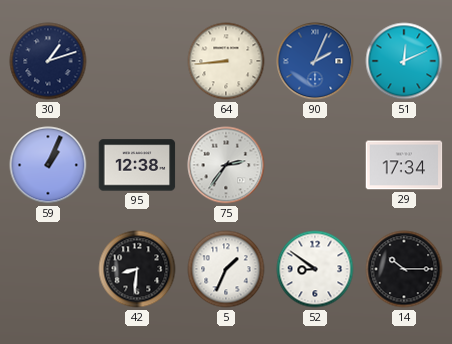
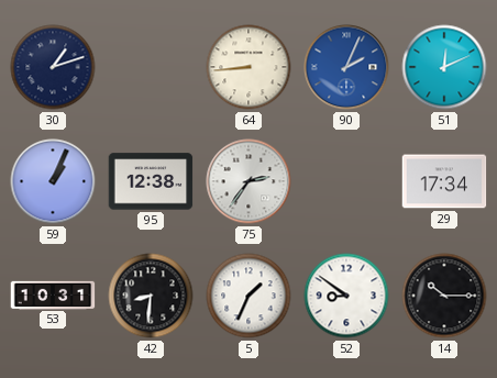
53: none -> 10:31
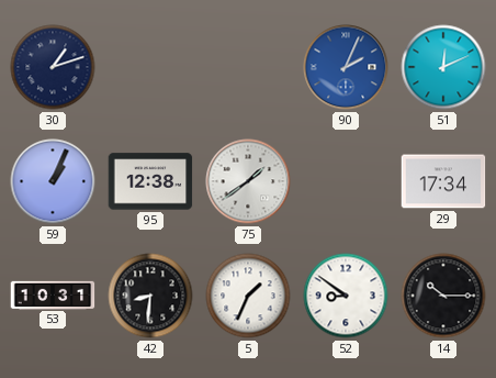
64: 8:44 -> none
75: 2:36 -> 1:39
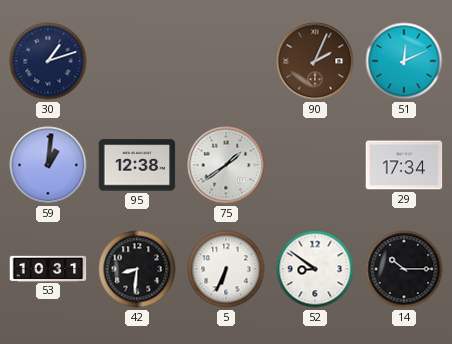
90 dial: blue -> brown
59: 1:04 -> 1:01
5: 1:34 -> 6:34
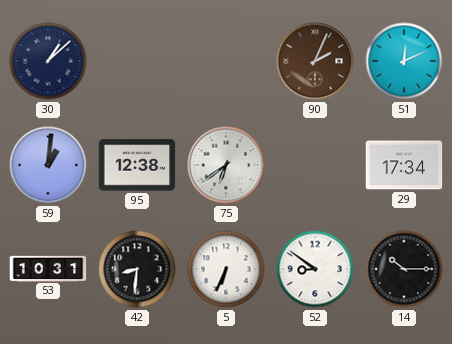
30: 1:12 -> 1:08
75: 1:39 -> 6:39
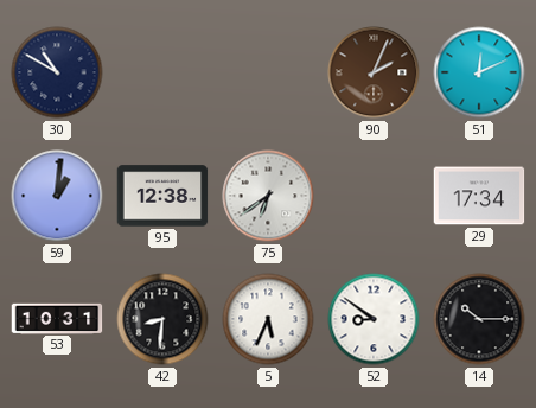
30: 1:08 -> 10:50
5: 6:34 -> 5:34
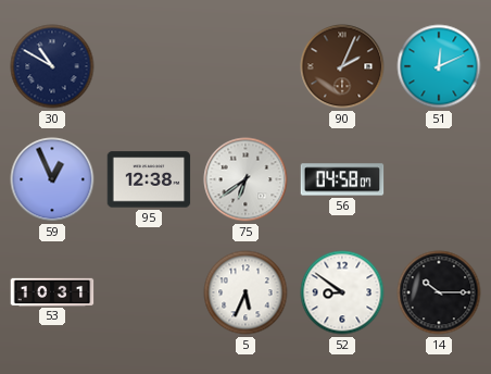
59: 1:01 -> 12:56
56: none -> 04:58
29: 17:34 -> none
42: 8:31 -> none
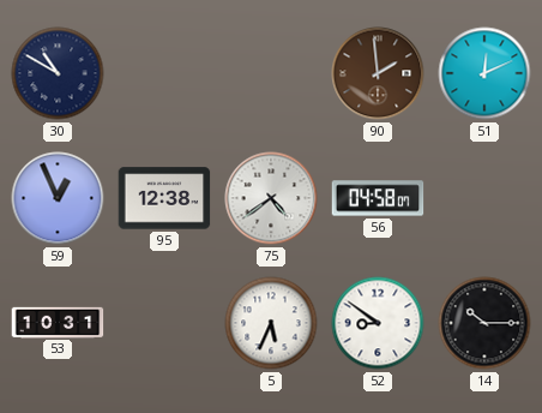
90: 2:04 -> 1:59
75: 6:39 -> 4:39
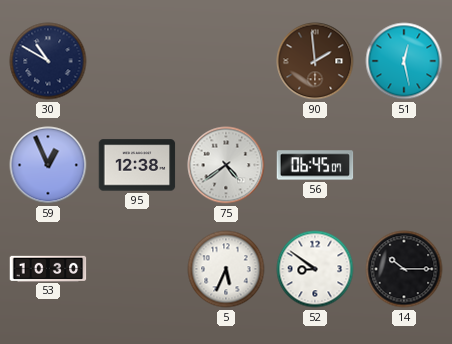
51: 12:11 -> 12:28
56: 04:58 -> 06:45
53: 10:31 -> 10:30
